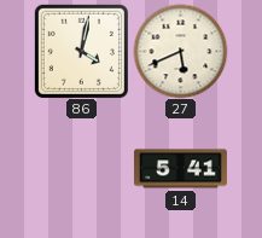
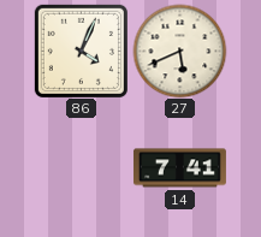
86: 4:02 -> 4:04
14: 5:41 -> 7:41
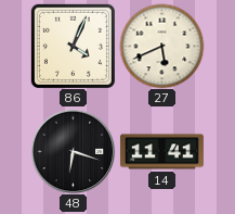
48: none -> 6:18
14: 7:41 -> 11:41
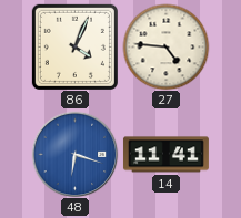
27: 5:41 -> 4:46
48 dial: black -> blue
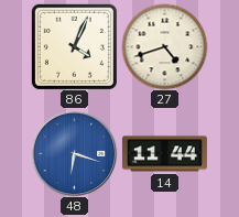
27: 4:46 -> 4:42
14: 11:41 -> 11:44
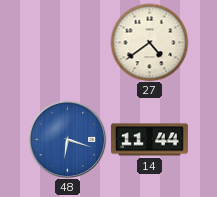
86: 4:04 -> none
27: 4:42 -> 4:39
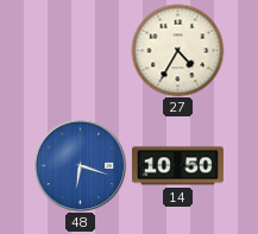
27: 4:39 -> 4:35
14: 11:44 -> 10:50
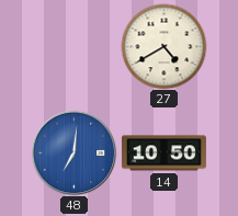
27: 4:35 -> 4:40
48: 6:18 -> 7:01
